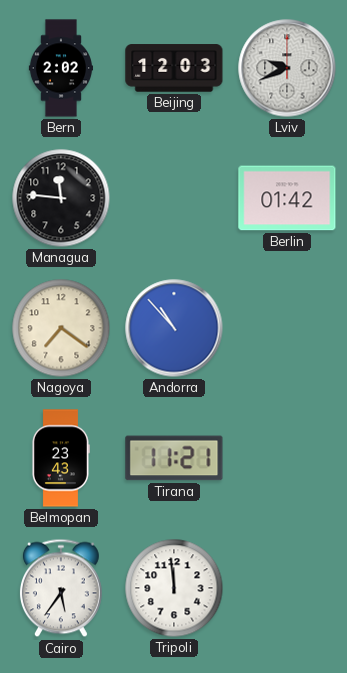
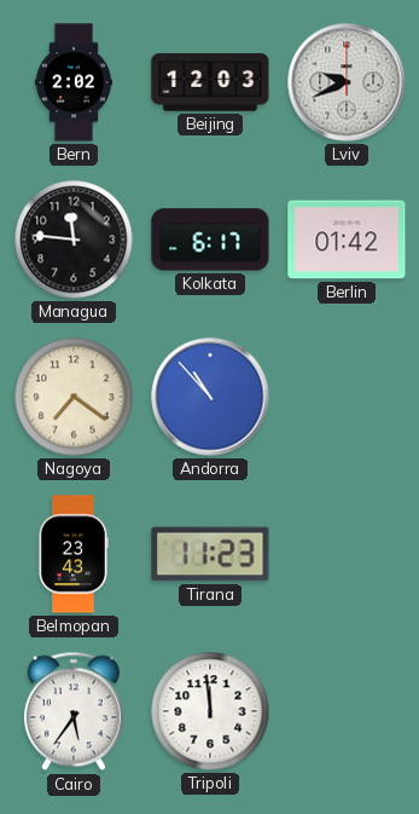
Kolkata: none -> 6:17
Tirana: 11:21 -> 11:23
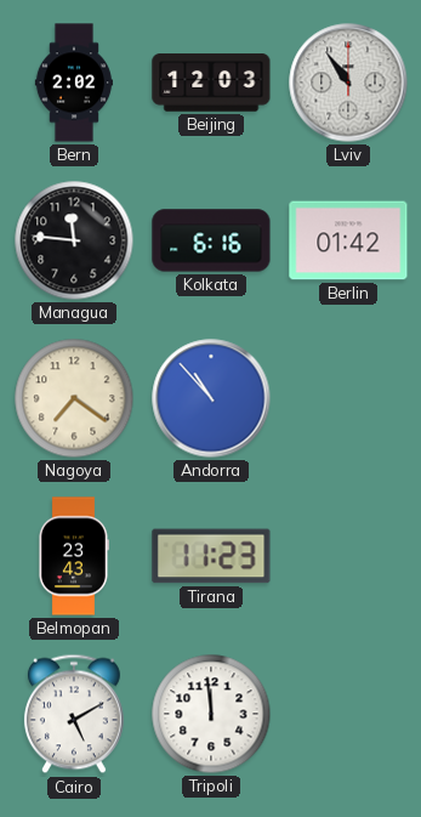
Lviv: 9:41 -> 10:54
Kolkata: 6:17 -> 6:16
Cairo: 5:36 -> 5:10
